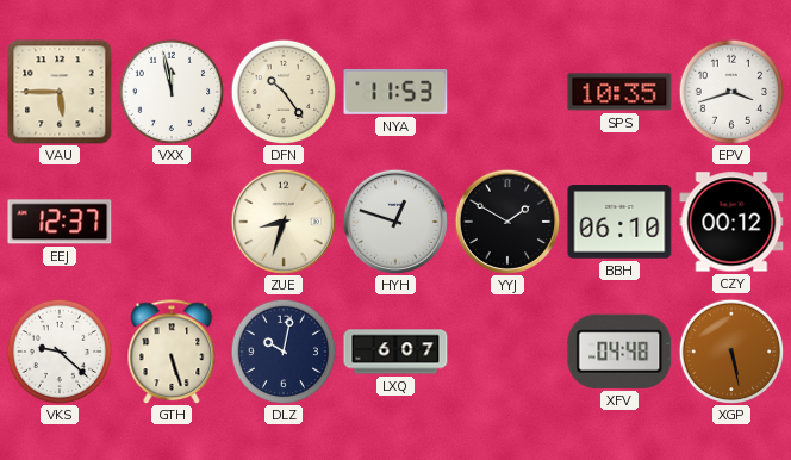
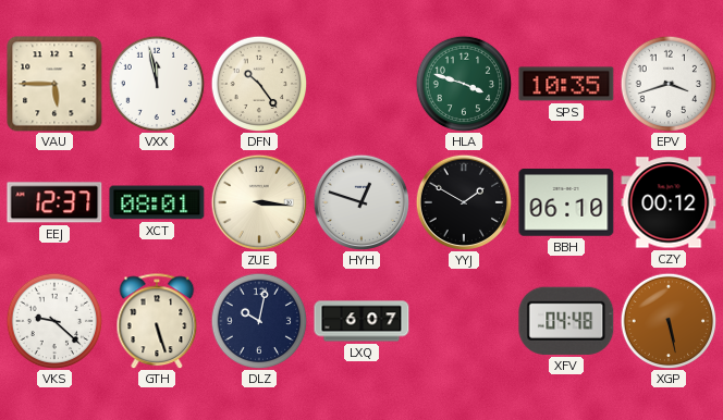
NYA: 11:53 -> none
HLA: none -> 3:48
XCT: none -> 08:01
ZUE: 8:33 -> 3:16
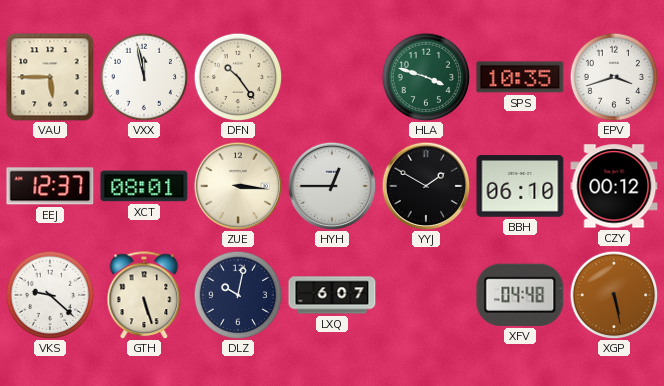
HYH: 12:48 -> 12:45
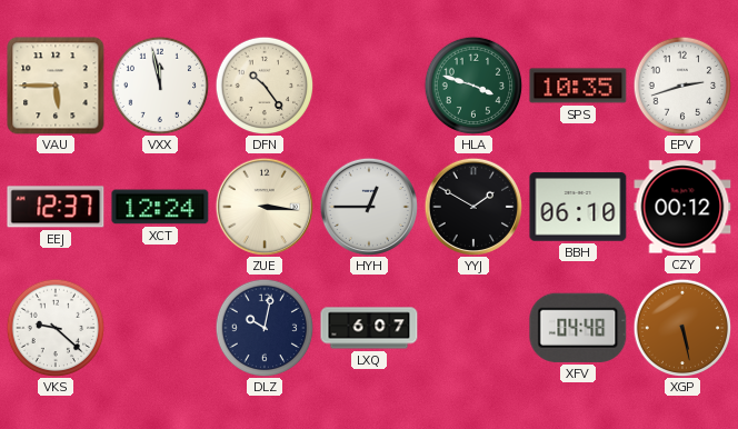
EPV: 3:42 -> 2:42
XCT: 08:01 -> 12:24
GTH: 5:27 -> none
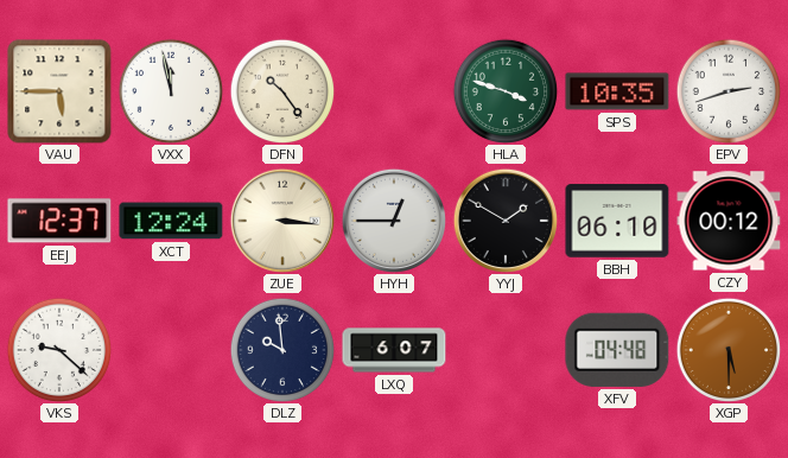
DLZ: 10:02 -> 9:59
XGP: 5:28 -> 5:30
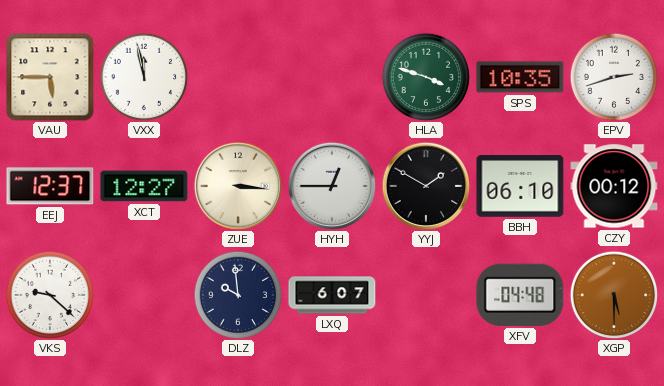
DFN: 10:24 -> none
XCT: 12:24 -> 12:27
